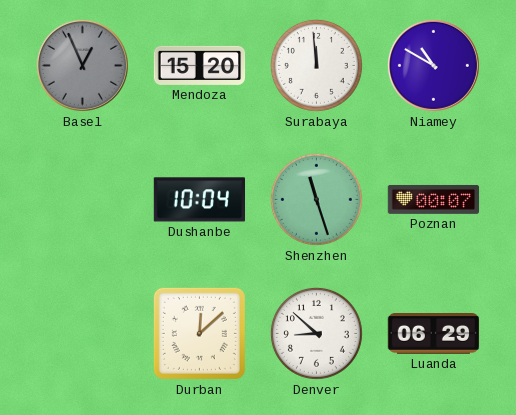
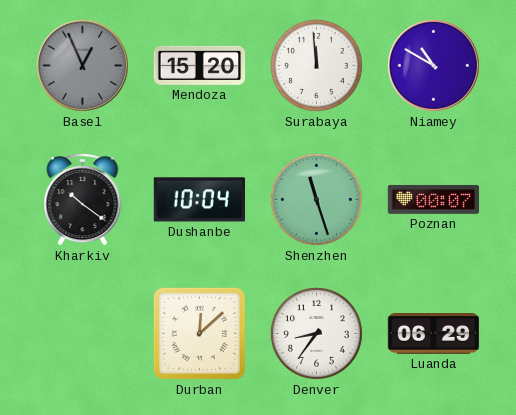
Kharkiv: none -> 10:21
Denver: 8:52 -> 8:36
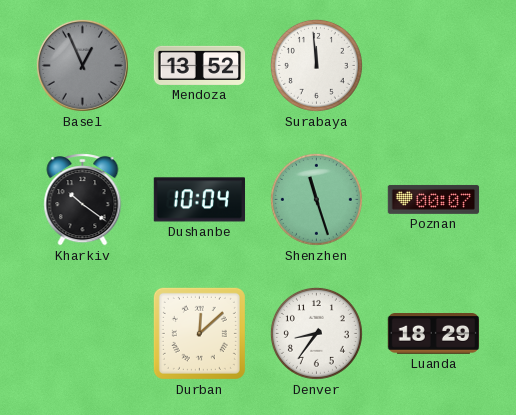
Mendoza: 15:20 -> 13:52
Niamey: 10:50 -> none
Luanda: 06:29 -> 18:29
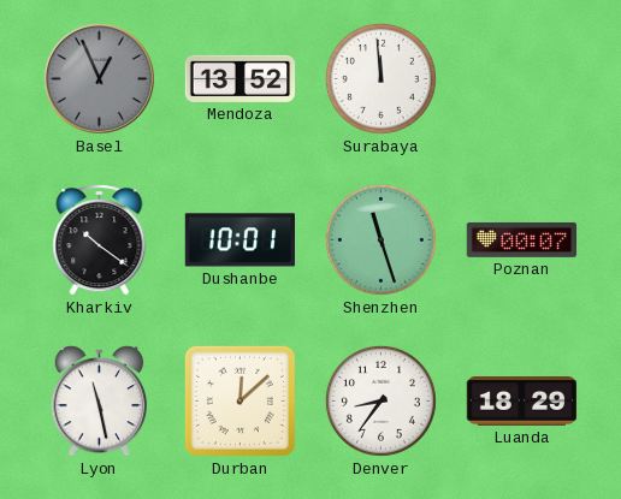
Dushanbe: 10:04 -> 10:01
Lyon: none -> 11:28
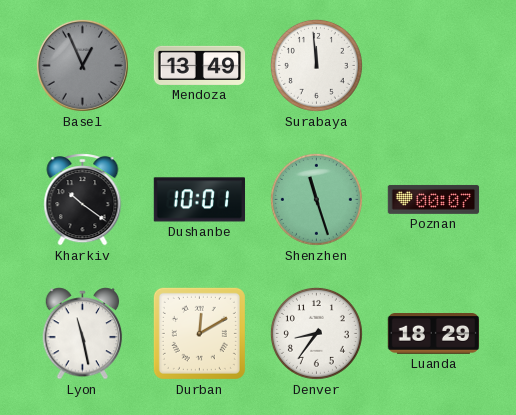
Mendoza: 13:52 -> 13:49
Durban: 12:08 -> 12:10
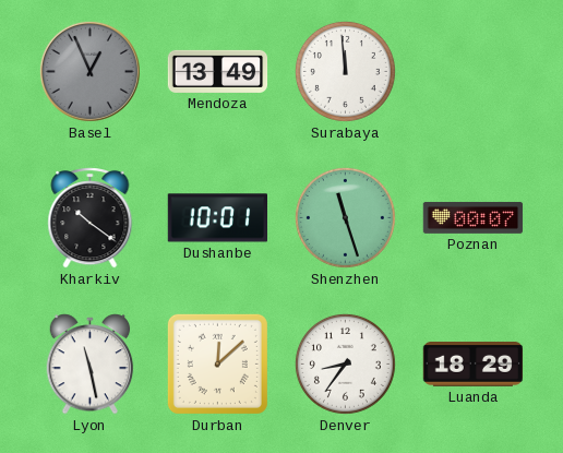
Durban: 12:10 -> 12:08
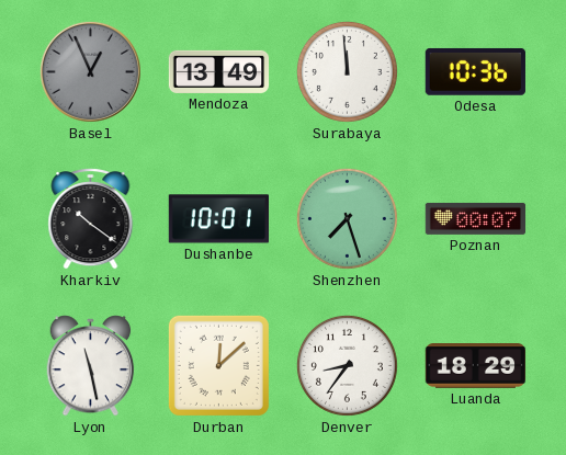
Odesa: none -> 10:36
Shenzhen: 11:27 -> 7:27
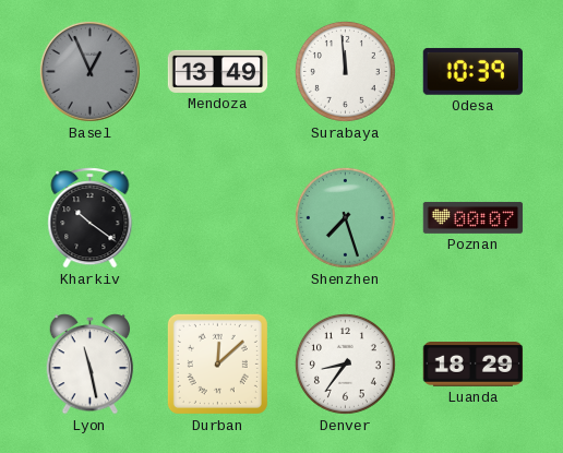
Odesa: 10:36 -> 10:39
Dushanbe: 10:01 -> none
